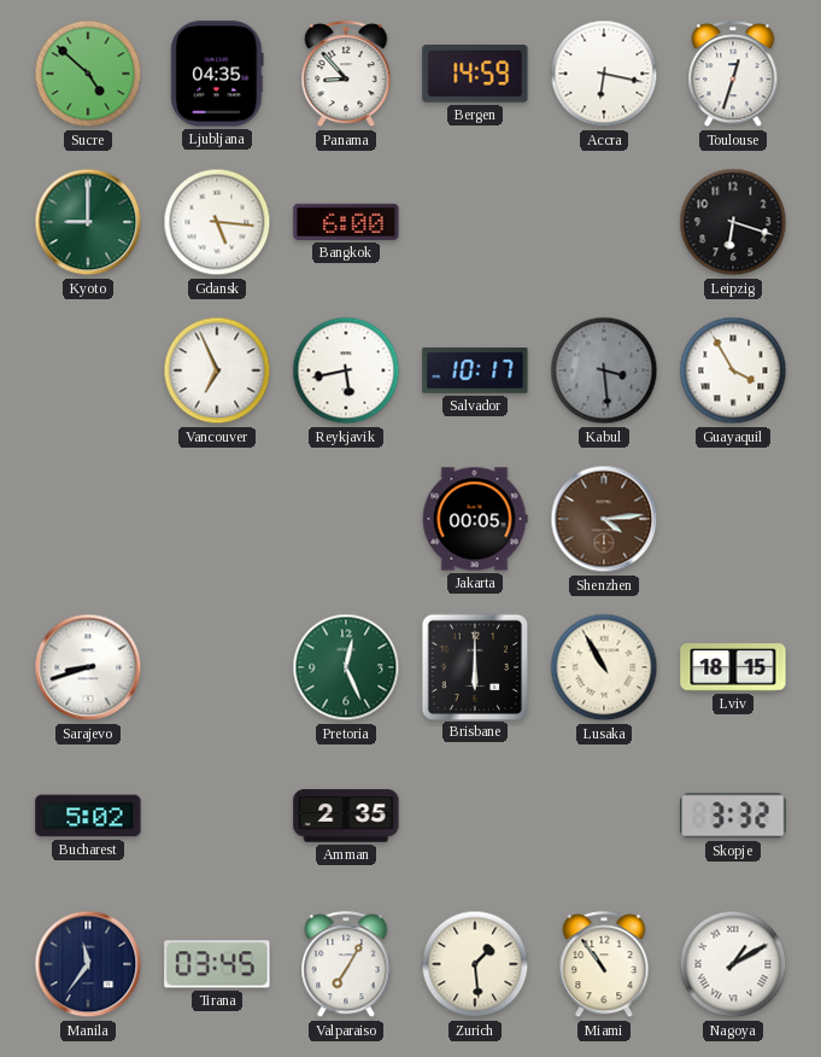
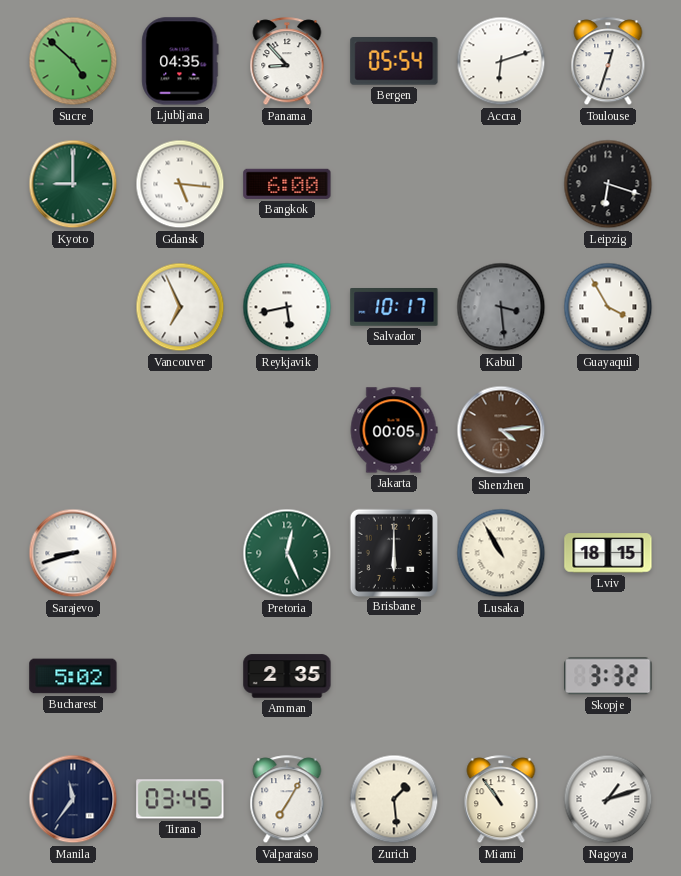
Bergen: 14:59 -> 05:54
Accra: 6:17 -> 6:12
Nagoya: 1:10 -> 1:12
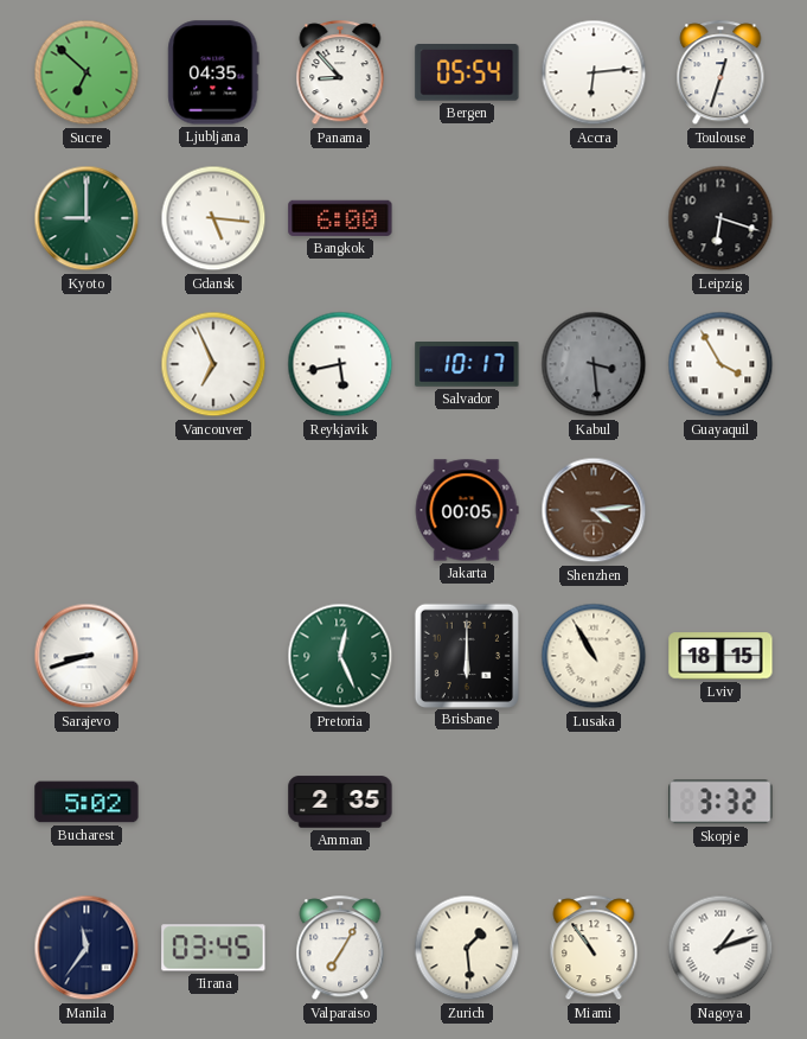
Sucre: 4:52 -> 6:52
Accra: 6:12 -> 6:14
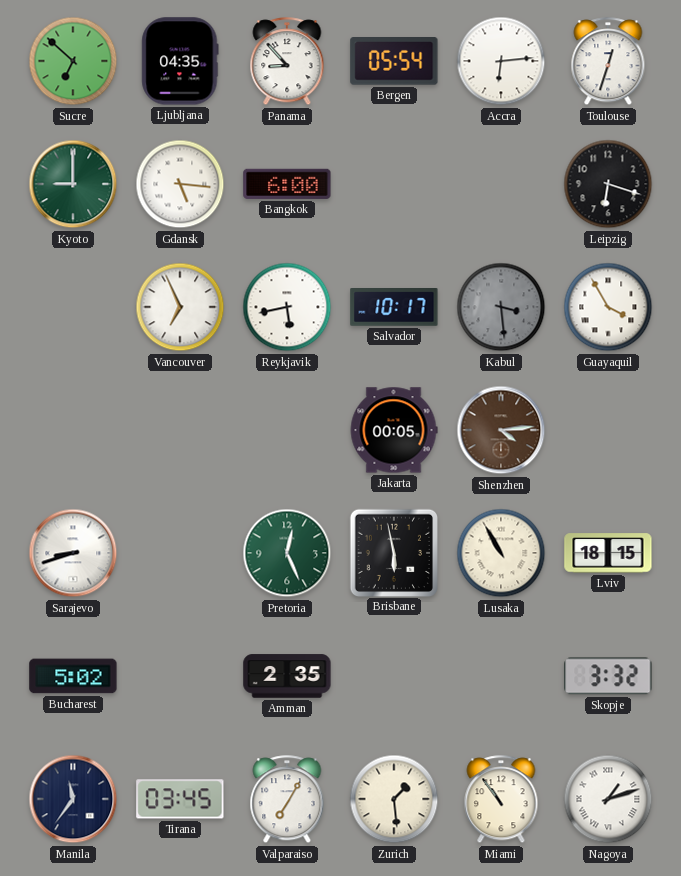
Brisbane: 6:00 -> 5:58
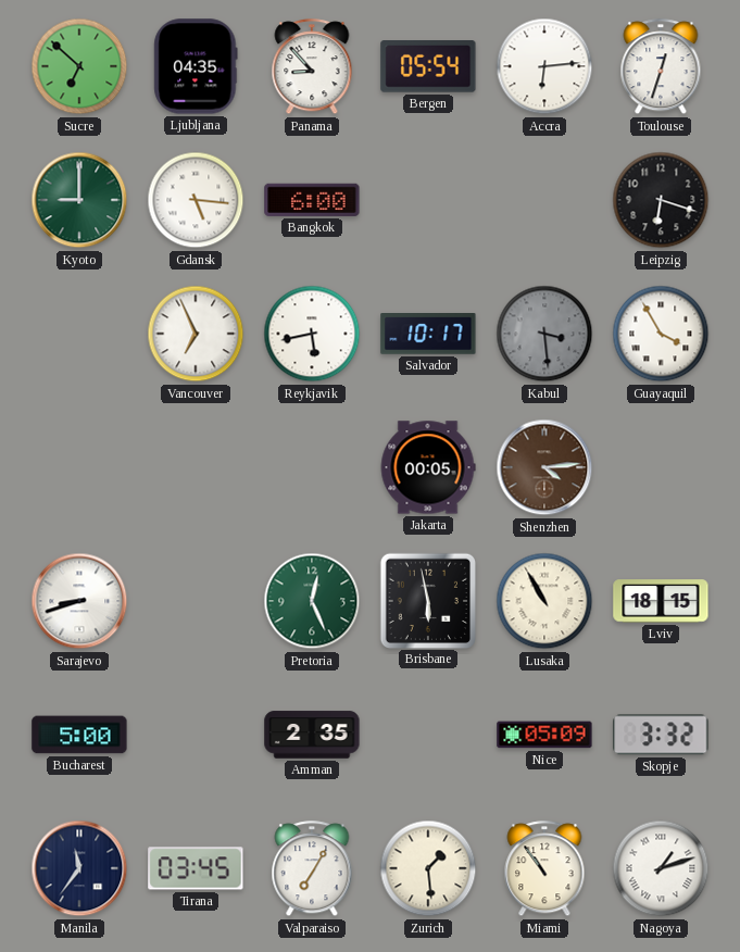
Bucharest: 5:02 -> 5:00
Nice: none -> 05:09
